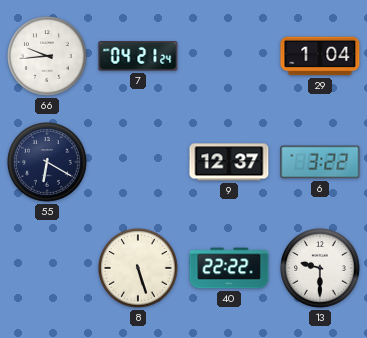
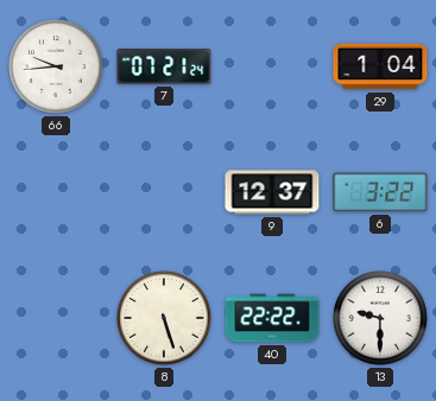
7: 04:21 -> 07:21
55: 6:20 -> none
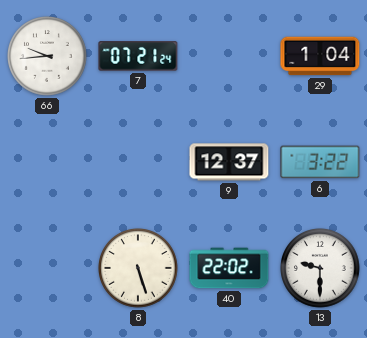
40: 22:22 -> 22:02
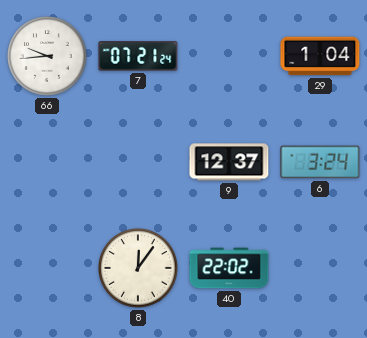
6: 3:22 -> 3:24
8: 5:27 -> 12:06
13: 9:30 -> none
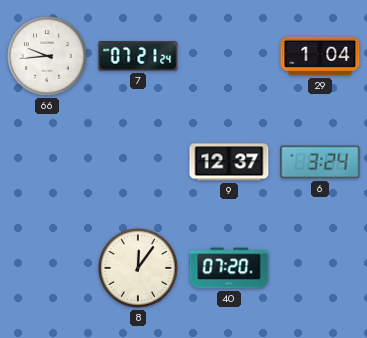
40: 22:02 -> 07:20
